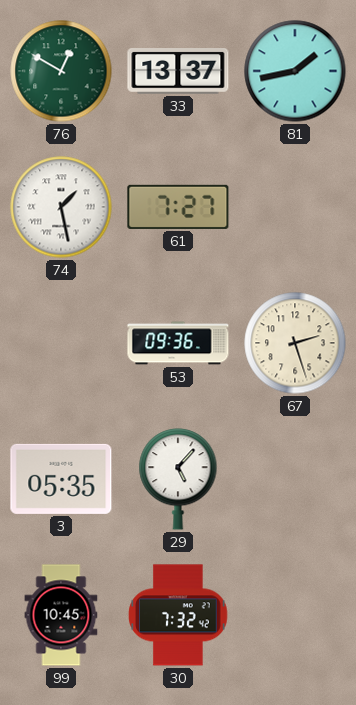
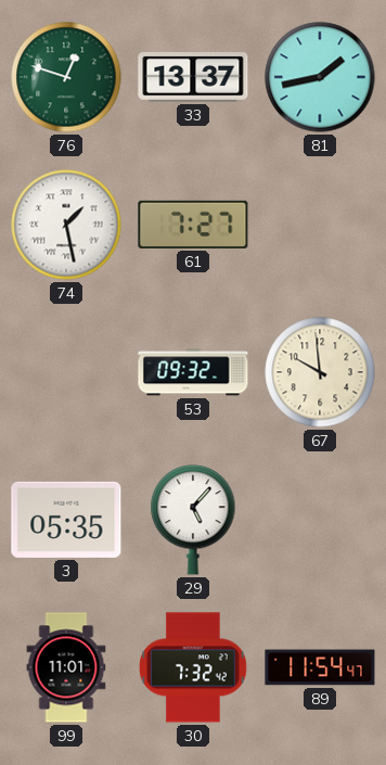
76: 12:50 -> 12:48
53: 09:36 -> 09:32
67: 2:27 -> 9:59
99: 10:45 -> 11:01
89: none -> 11:54
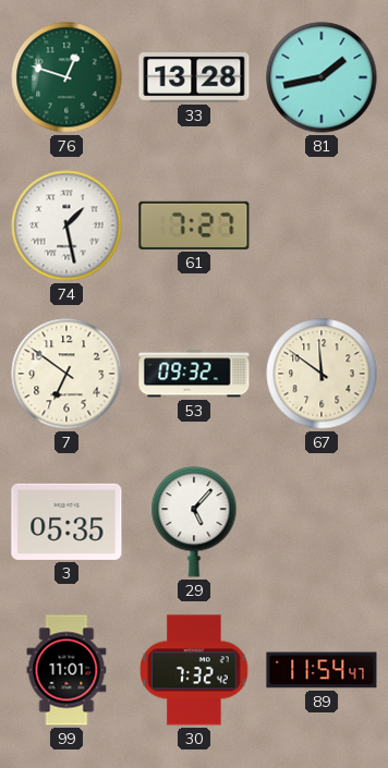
33: 13:37 -> 13:28
7: none -> 6:51
67: 9:59 -> 11:51
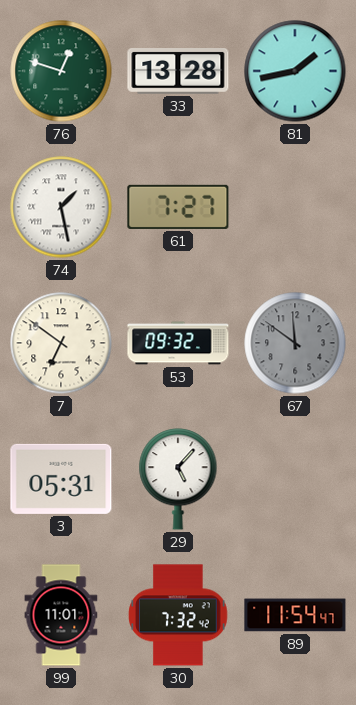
67 dial: cream -> grey
3: 05:35 -> 05:31
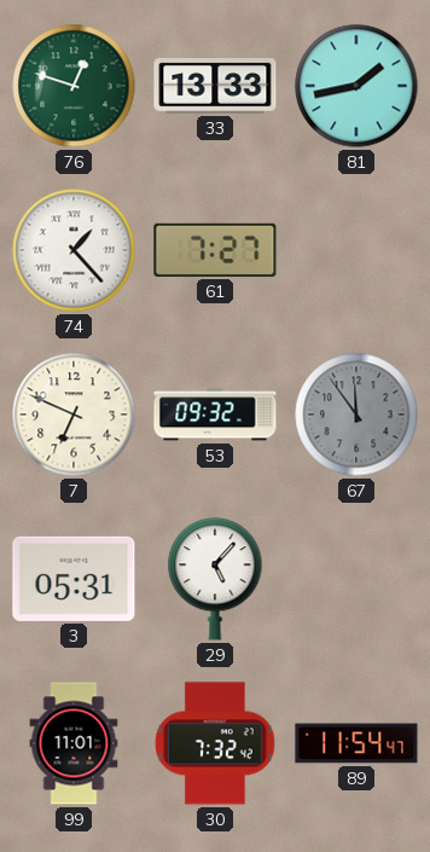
33: 13:28 -> 13:33
74: 1:28 -> 1:23
7: 6:51 -> 6:49
67: 11:51 -> 11:54
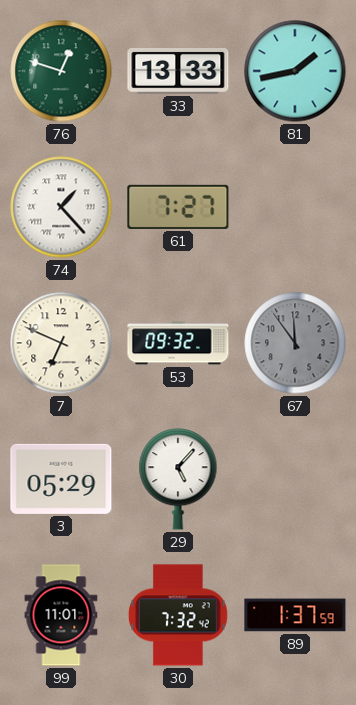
3: 05:31 -> 05:29
89: 11:54 -> 1:37
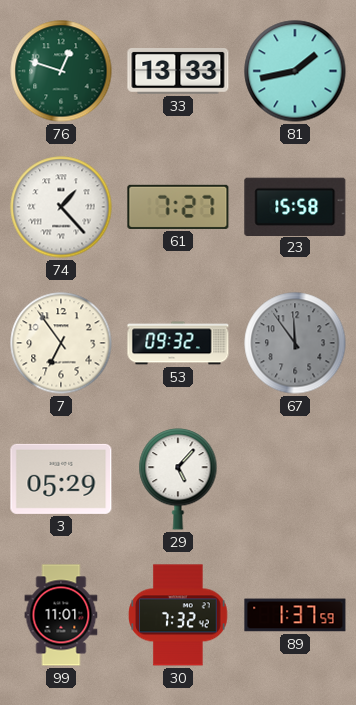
23: none -> 15:58
7: 6:49 -> 6:54
